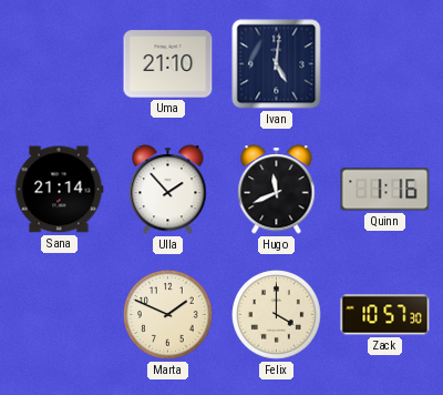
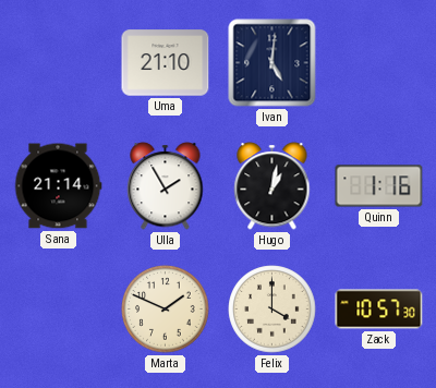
Ulla: 1:53 -> 1:55
Hugo: 11:41 -> 1:02
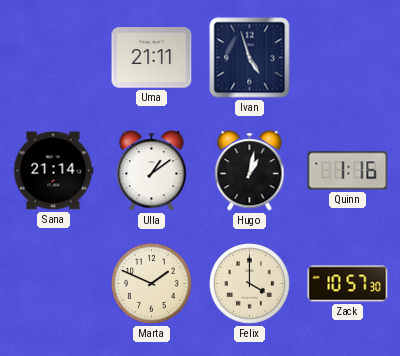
Uma: 21:10 -> 21:11
Ivan: 5:01 -> 4:57
Ulla: 1:55 -> 1:09
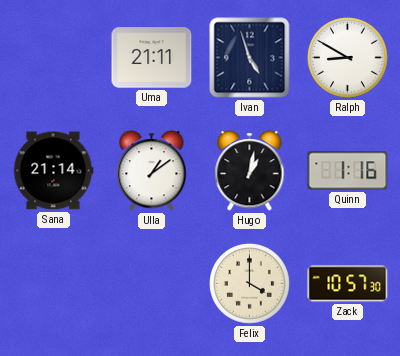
Ralph: none -> 8:50
Marta: 1:49 -> none
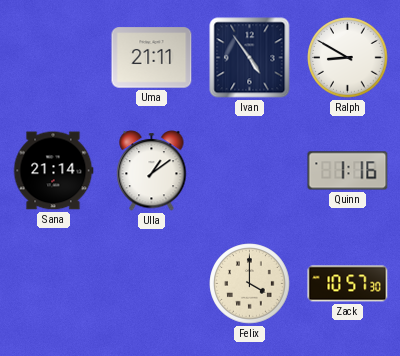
Ivan: 4:57 -> 4:54
Hugo: 1:02 -> none
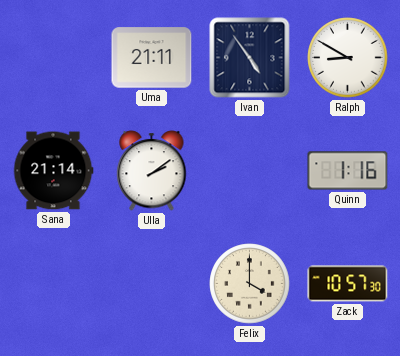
Ulla: 1:09 -> 2:09
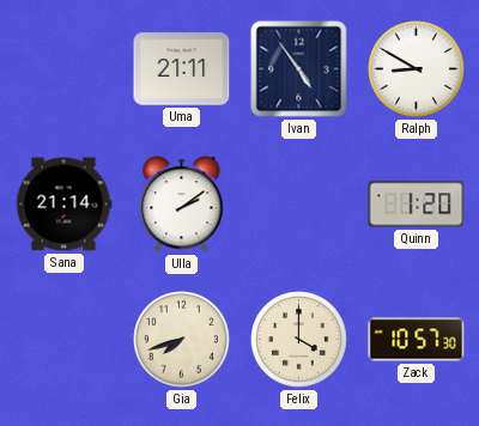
Quinn: 1:16 -> 1:20
Gia: none -> 7:42
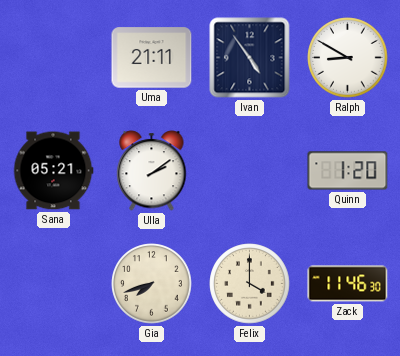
Sana: 21:14 -> 05:21
Zack: 10:57 -> 11:46
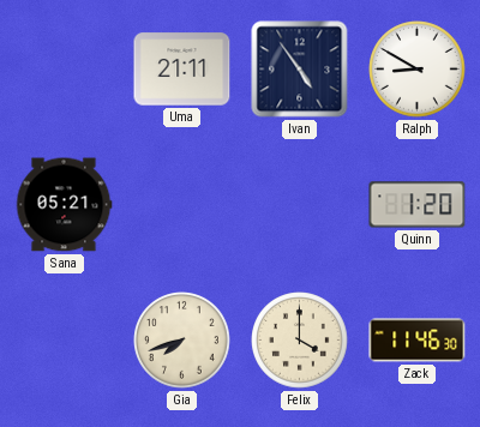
Ulla: 2:09 -> none
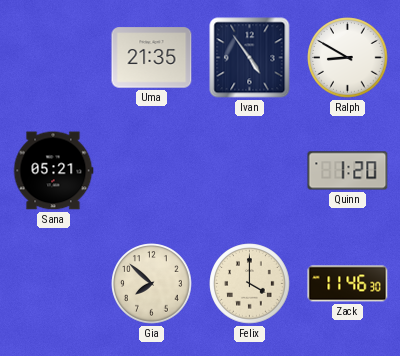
Uma: 21:11 -> 21:35
Gia: 7:42 -> 7:52
